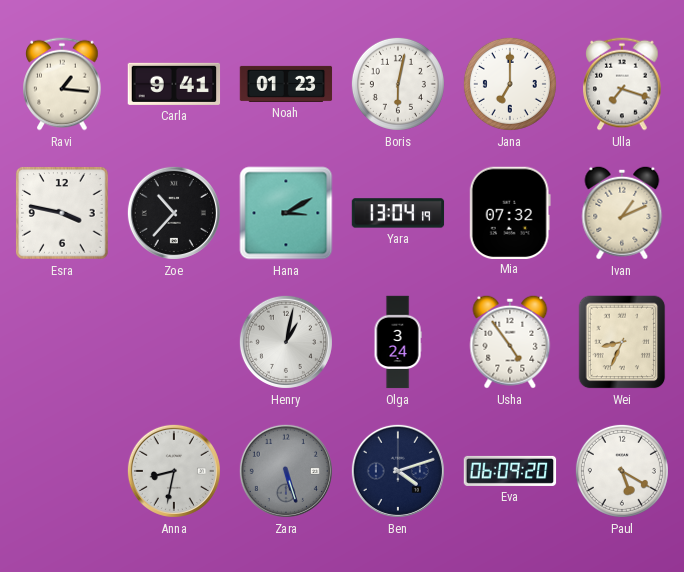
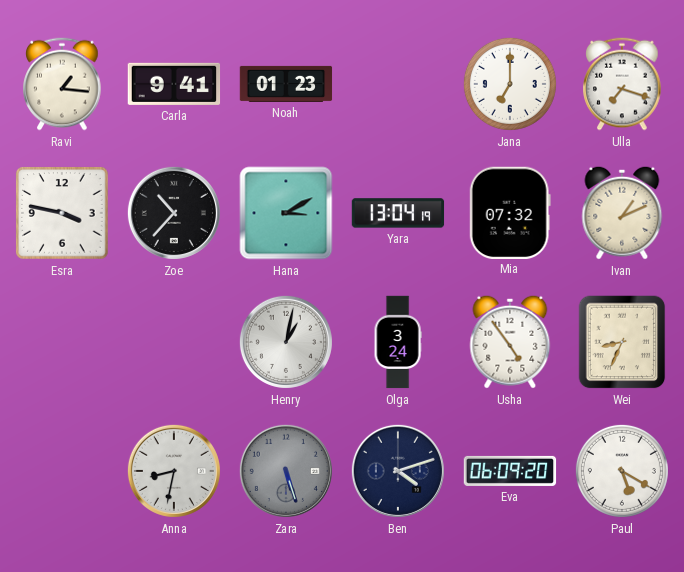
Boris: 6:02 -> none
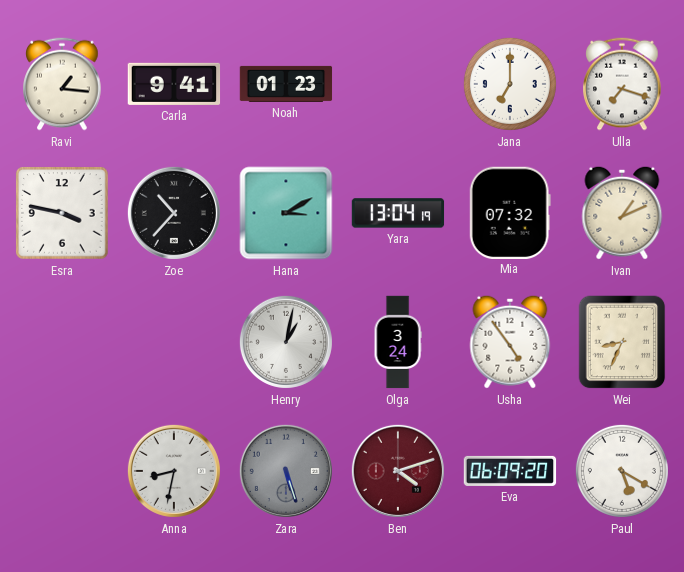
Ben dial: navy -> burgundy
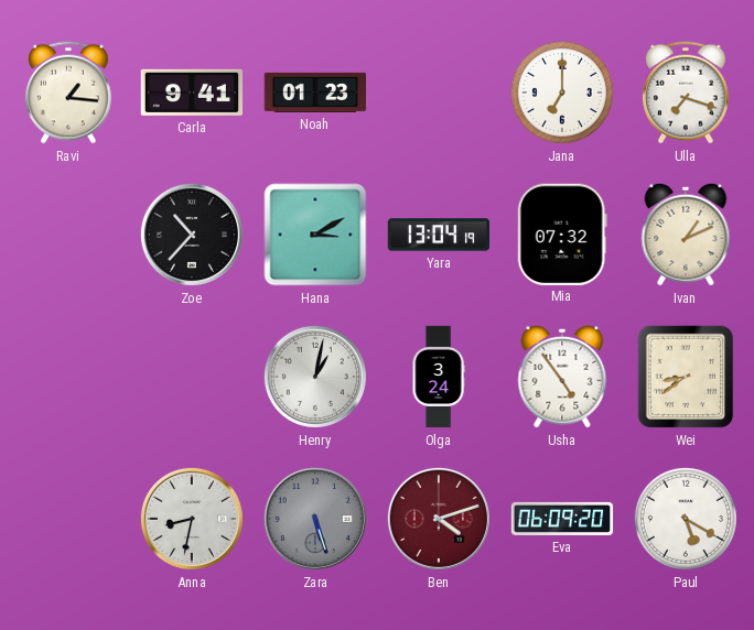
Esra: 3:47 -> none
Wei: 8:34 -> 8:39
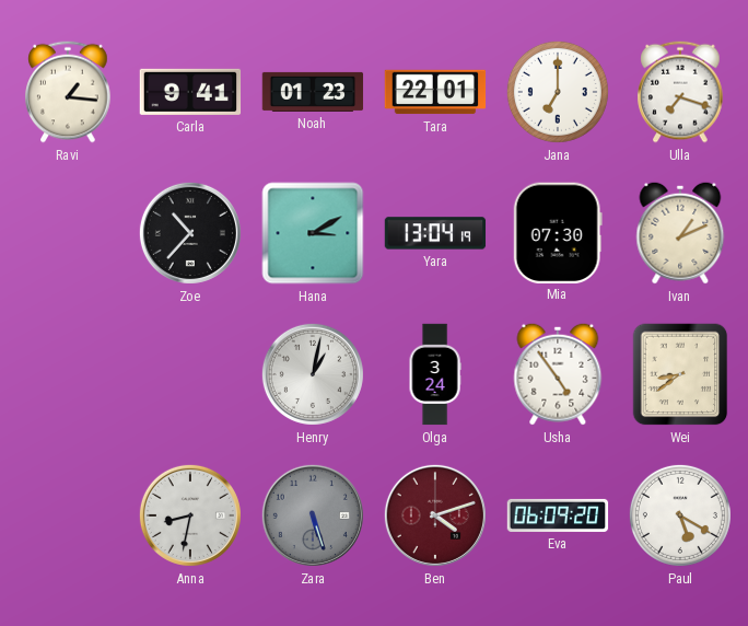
Tara: none -> 22:01
Mia: 07:32 -> 07:30
